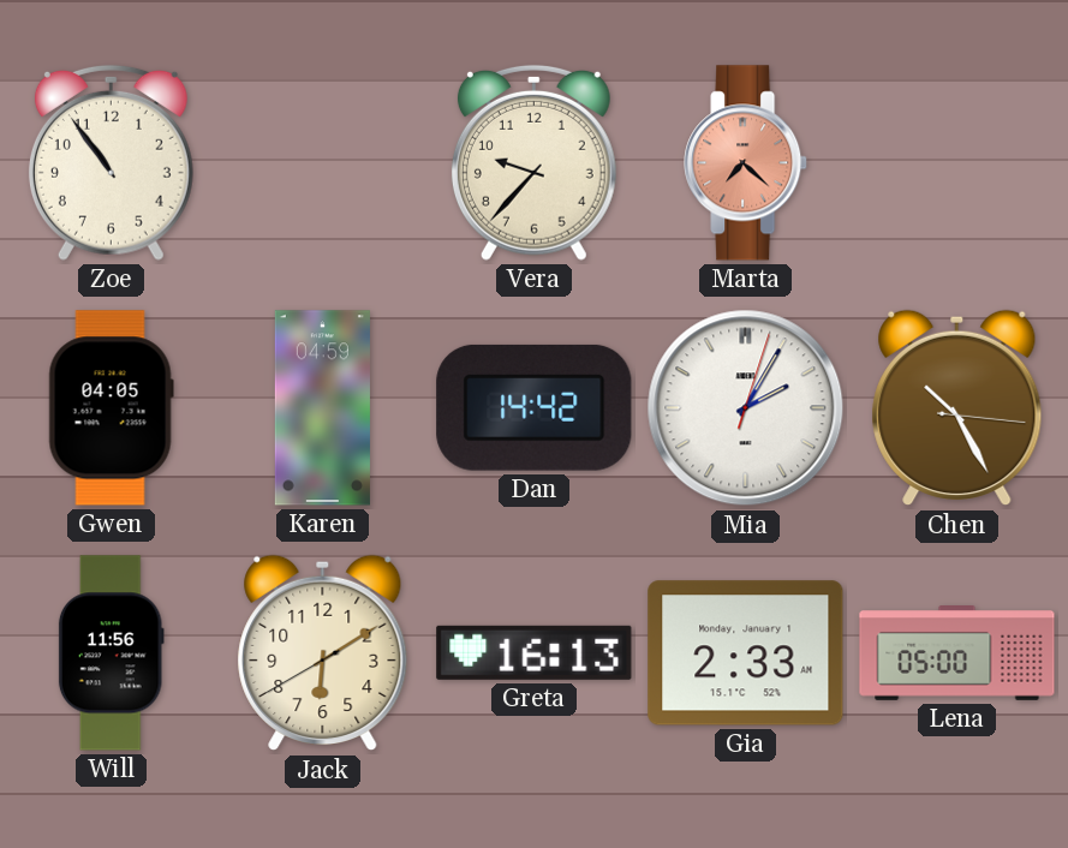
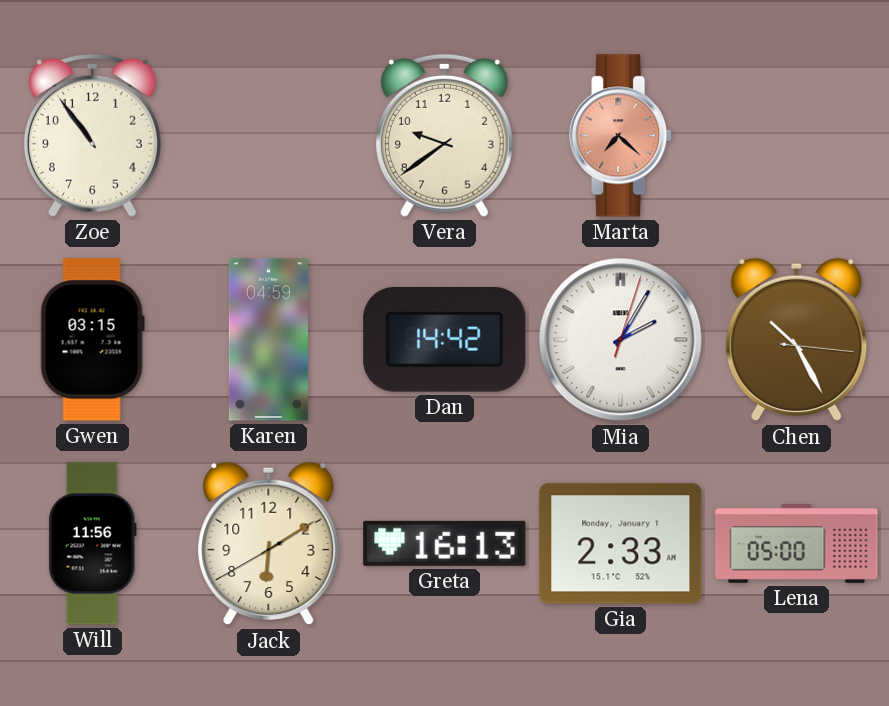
Vera: 9:37 -> 9:39
Gwen: 04:05 -> 03:15
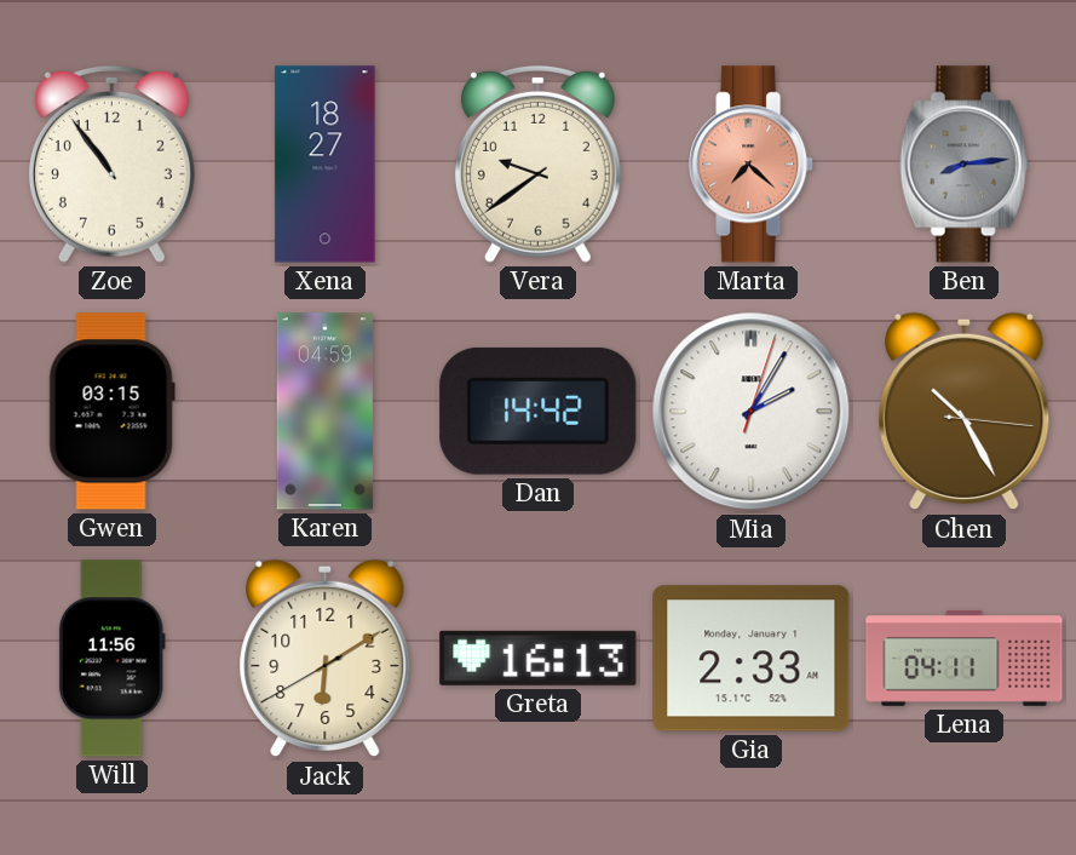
Xena: none -> 18:27
Ben: none -> 8:14
Lena: 05:00 -> 04:11
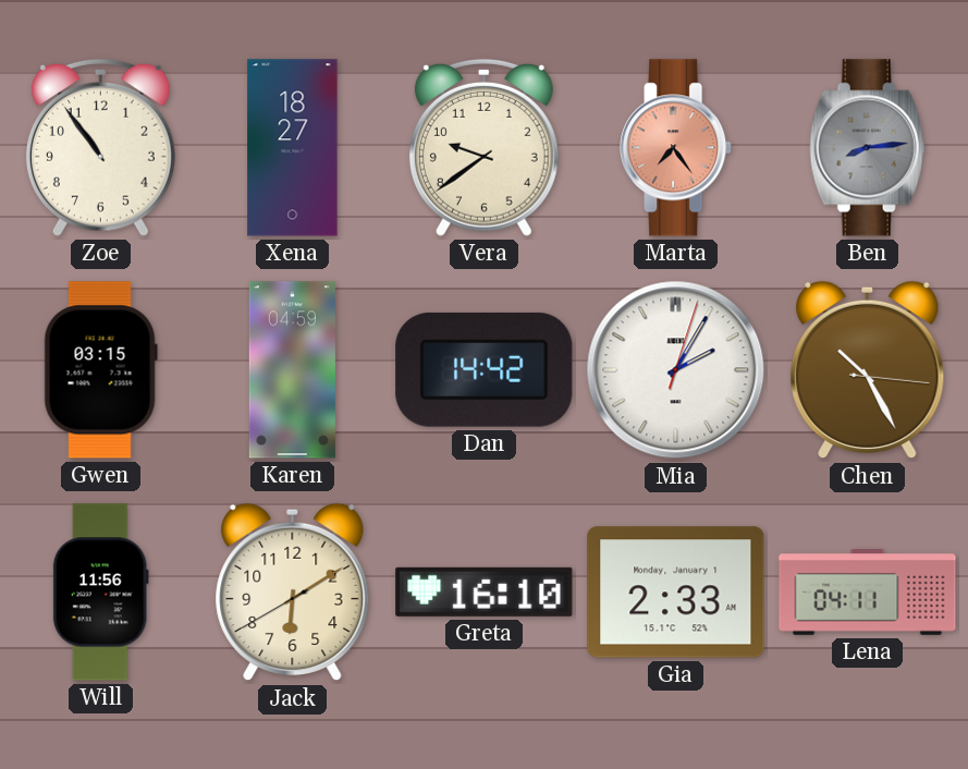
Marta: 7:22 -> 7:24
Greta: 16:13 -> 16:10
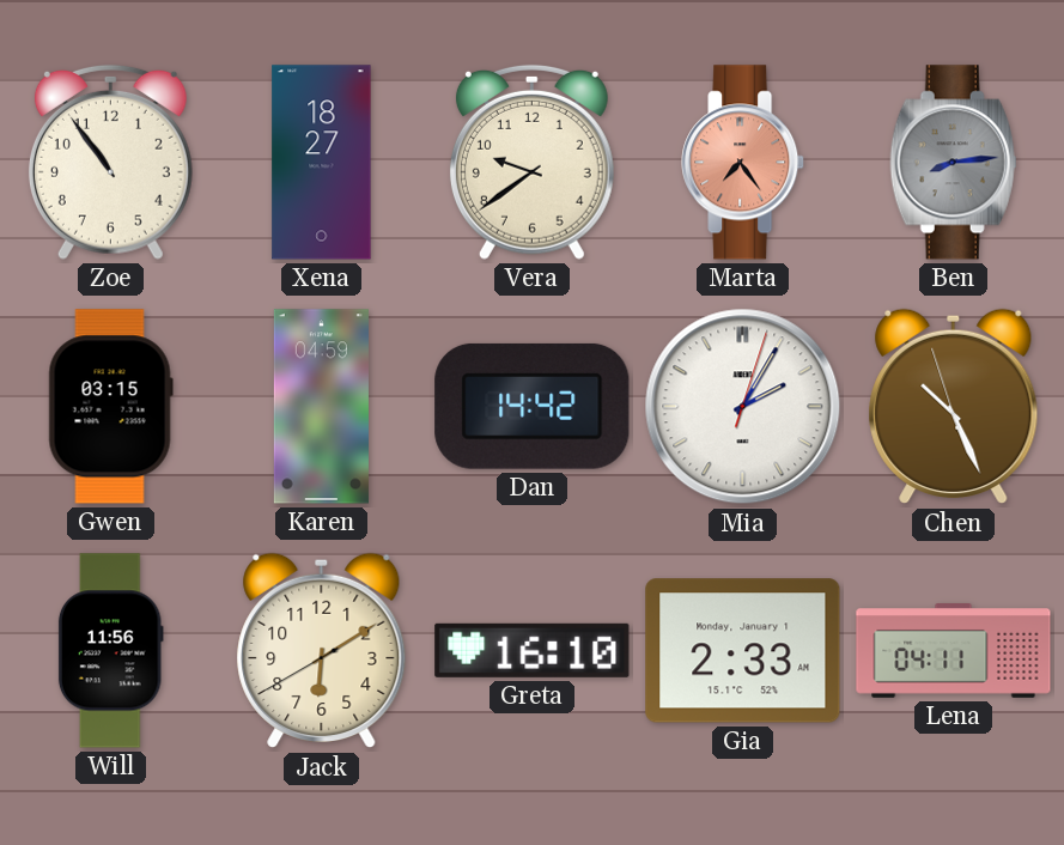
Chen: 10:25:16 -> 10:25:57
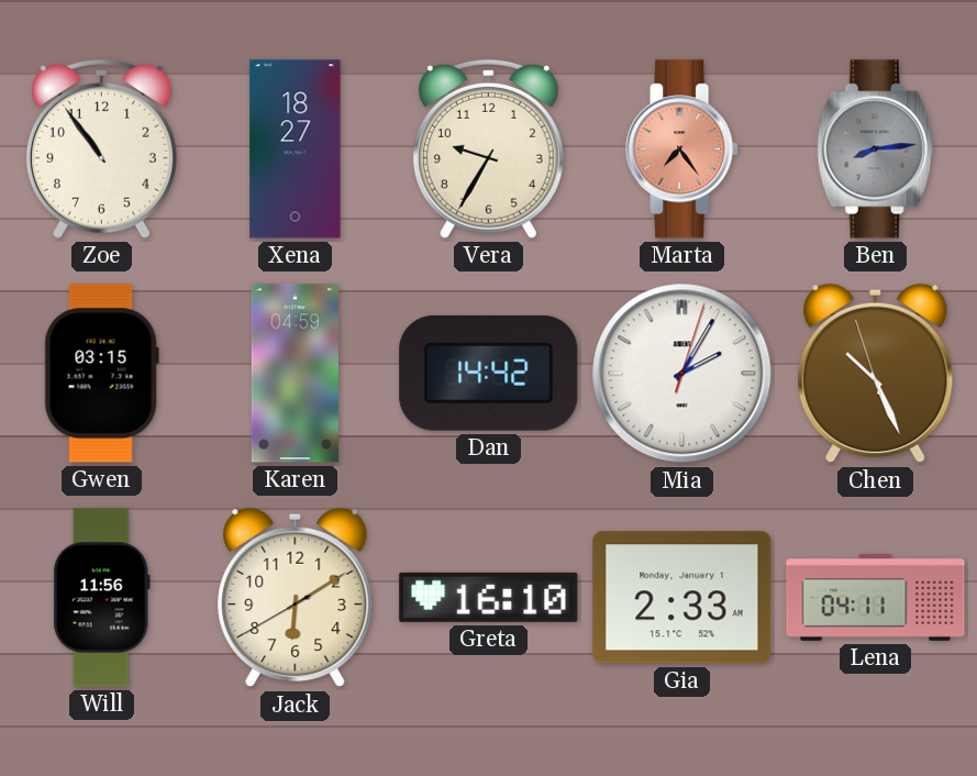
Vera: 9:39 -> 9:35
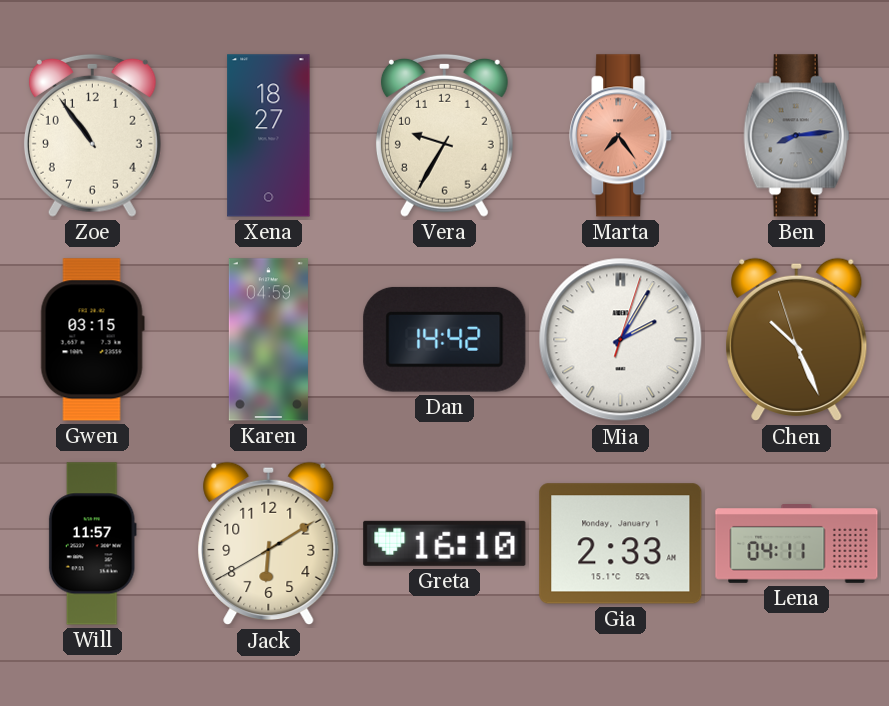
Will: 11:56 -> 11:57
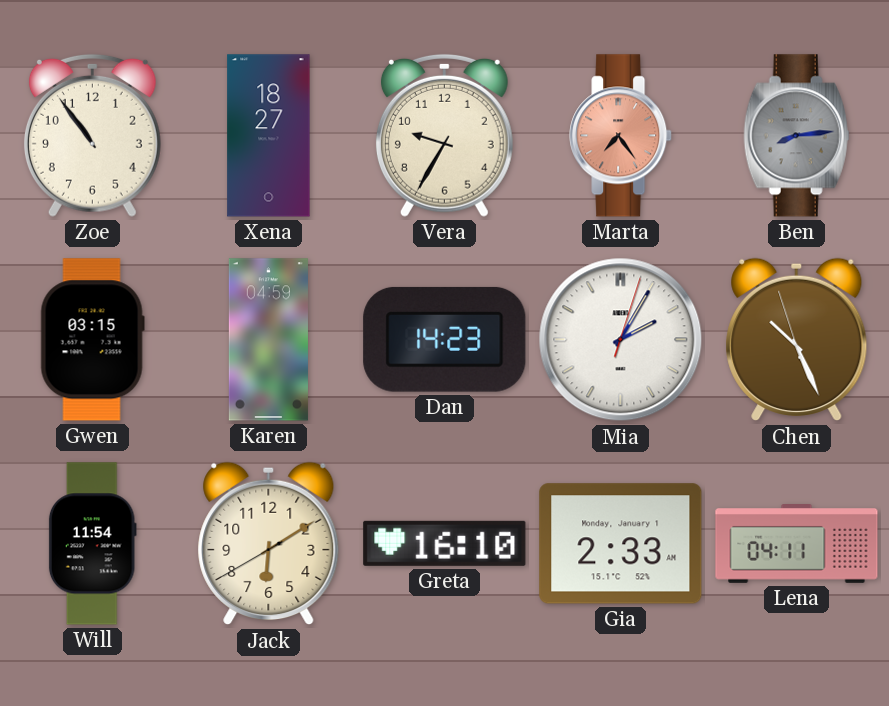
Dan: 14:42 -> 14:23
Will: 11:57 -> 11:54
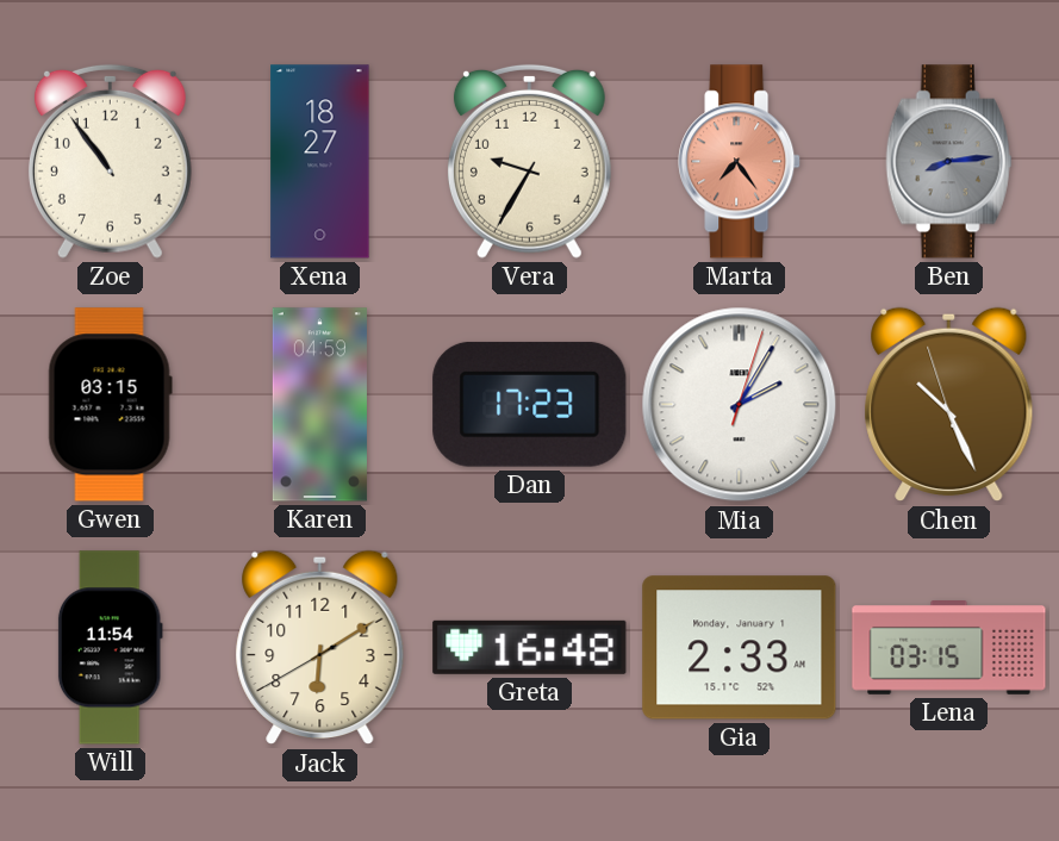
Dan: 14:23 -> 17:23
Greta: 16:10 -> 16:48
Lena: 04:11 -> 03:15
